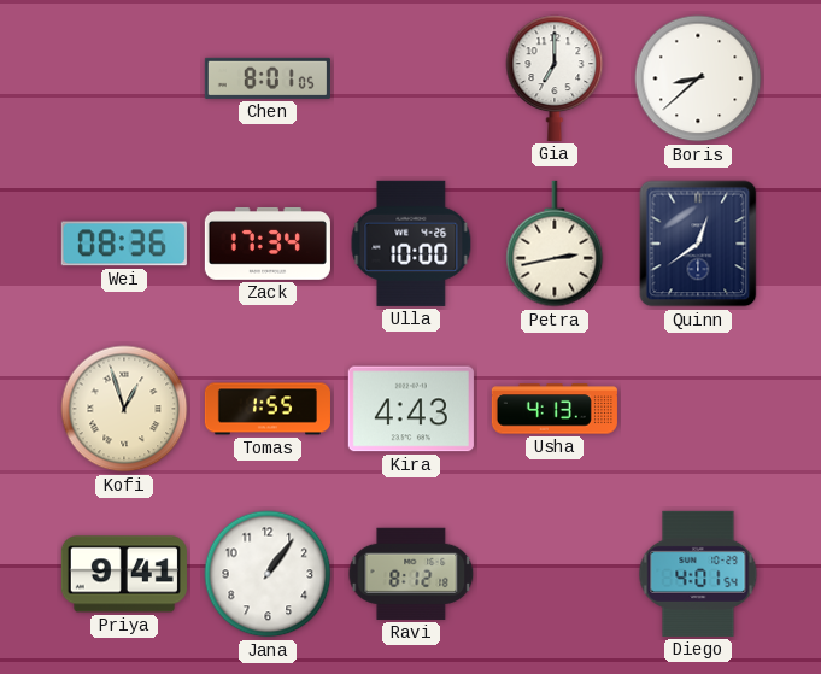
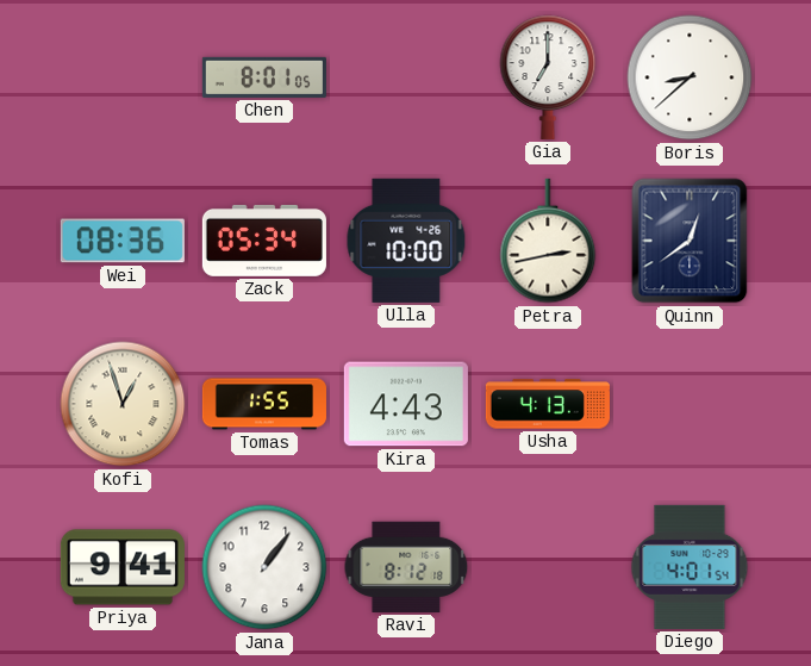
Zack: 17:34 -> 05:34
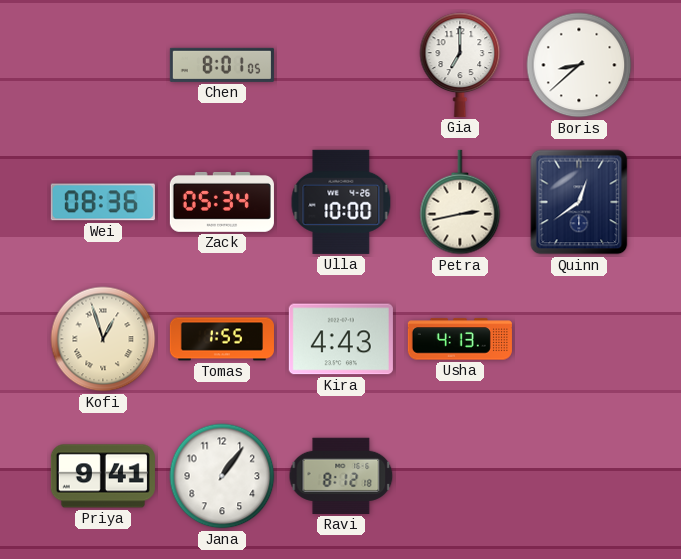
Diego: 4:01 -> none
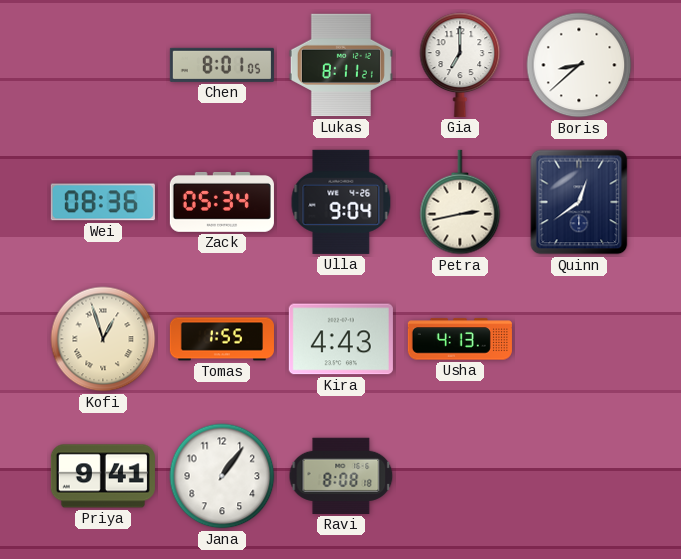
Lukas: none -> 8:11
Ulla: 10:00 -> 9:04
Ravi: 8:12 -> 8:08
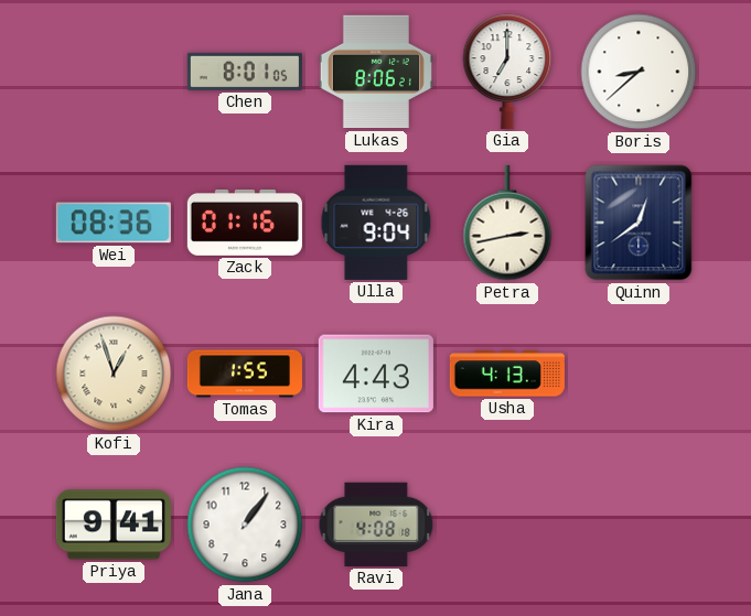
Lukas: 8:11 -> 8:06
Zack: 05:34 -> 01:16
Ravi: 8:08 -> 4:08
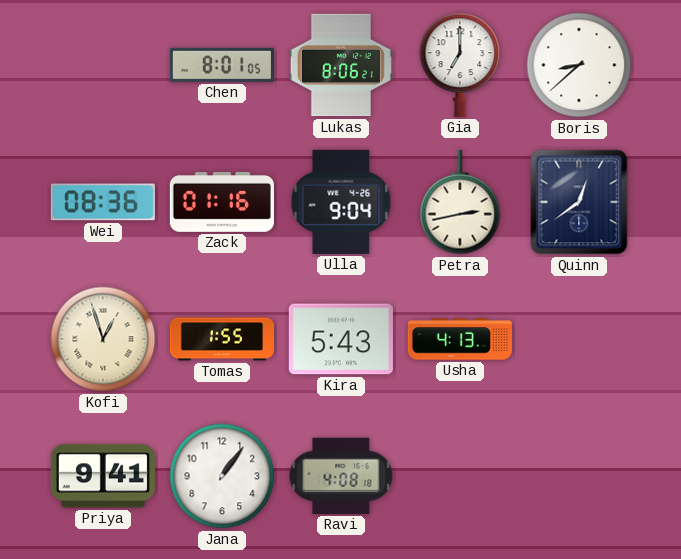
Kira: 4:43 -> 5:43
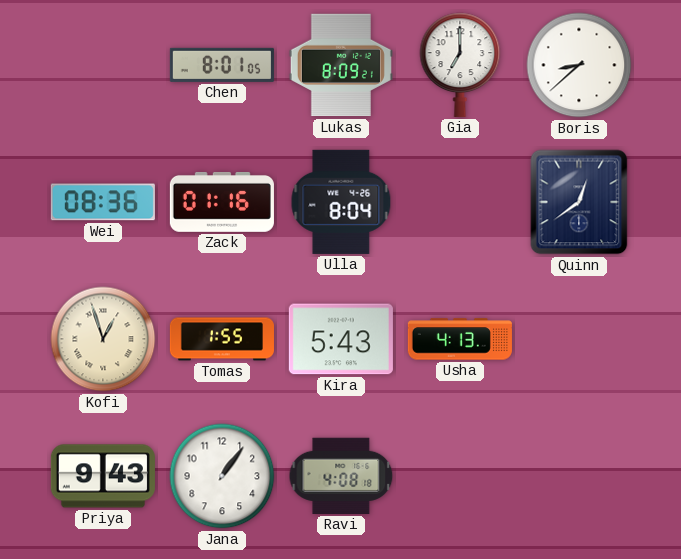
Lukas: 8:06 -> 8:09
Ulla: 9:04 -> 8:04
Petra: 2:43 -> none
Priya: 9:41 -> 9:43
